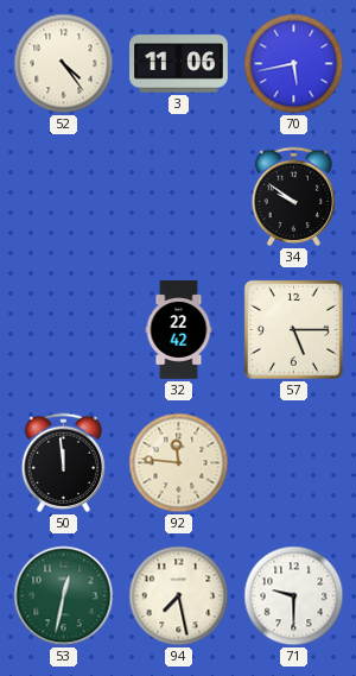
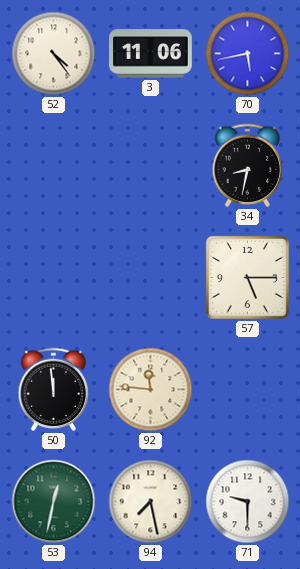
34: 9:51 -> 8:32
32: 22:42 -> none
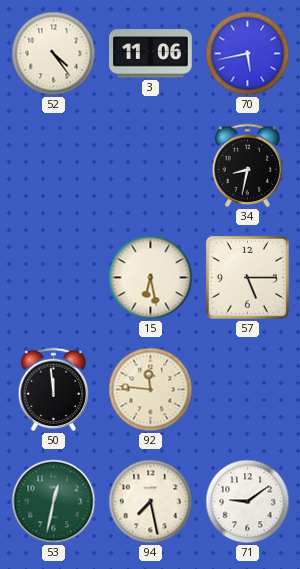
15: none -> 6:28
71: 9:30 -> 9:09
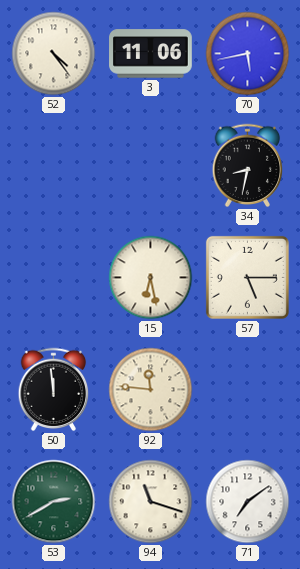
53: 12:32 -> 2:40
94: 7:28 -> 11:18
71: 9:09 -> 7:09
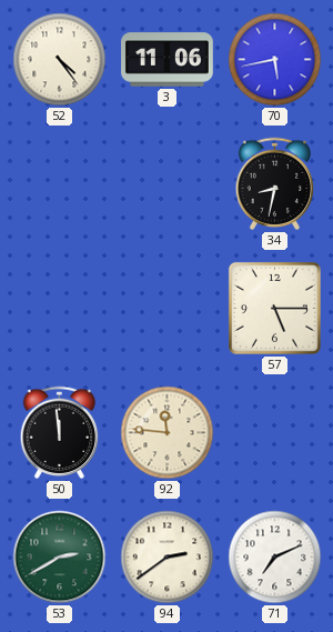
15: 6:28 -> none
94: 11:18 -> 2:39
71: 7:09 -> 7:11
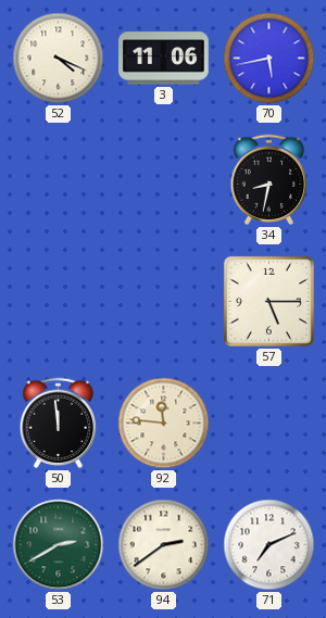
52: 4:24 -> 4:19
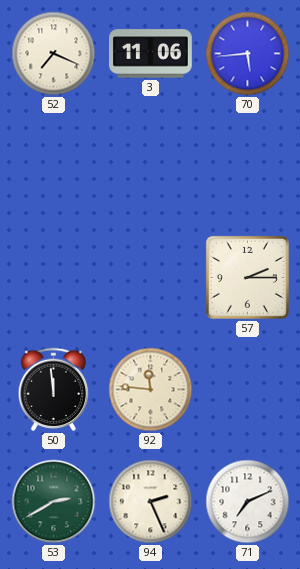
52: 4:19 -> 7:19
70: 5:43 -> 5:44
34: 8:32 -> none
57: 5:15 -> 2:15
94: 2:39 -> 2:26
